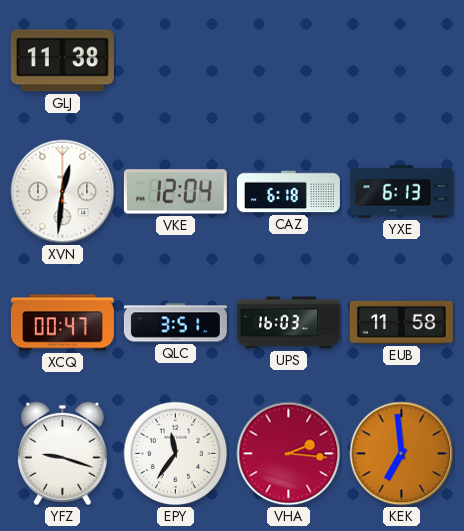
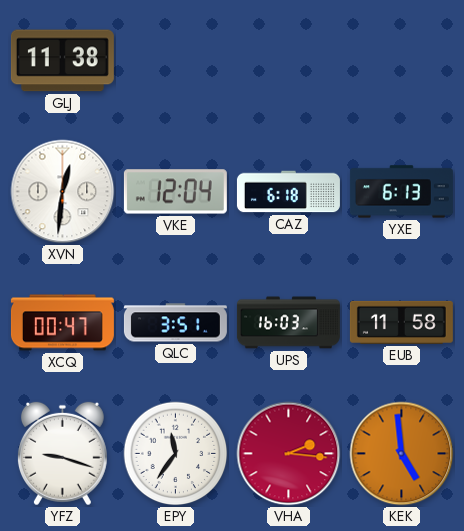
KEK: 6:59 -> 4:59
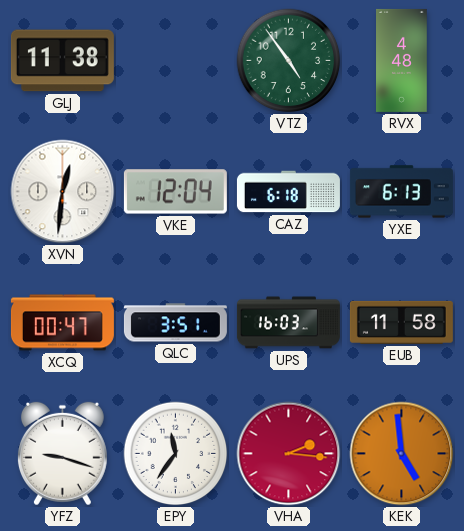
VTZ: none -> 4:54
RVX: none -> 4:48
